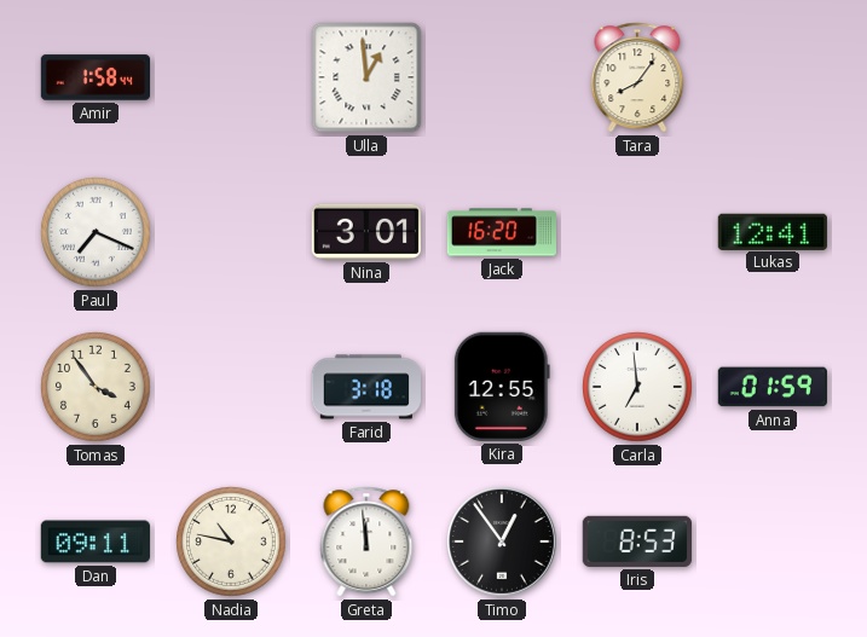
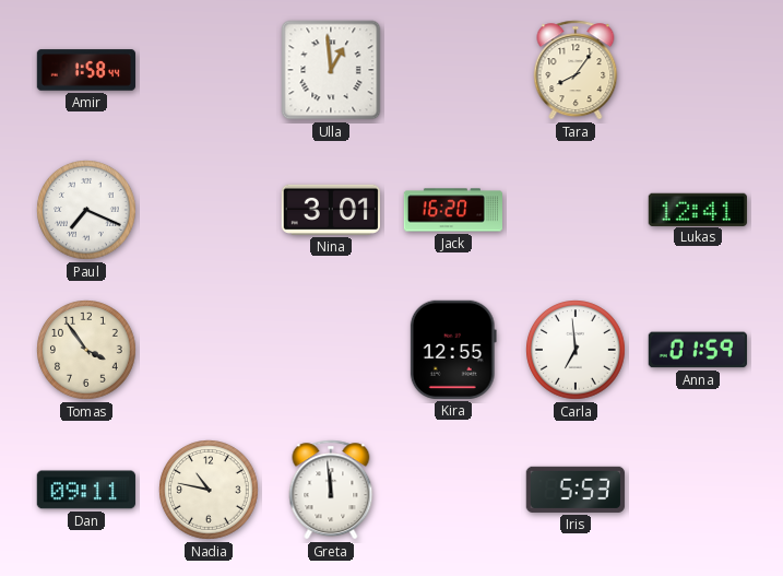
Farid: 3:18 -> none
Timo: 12:54 -> none
Iris: 8:53 -> 5:53
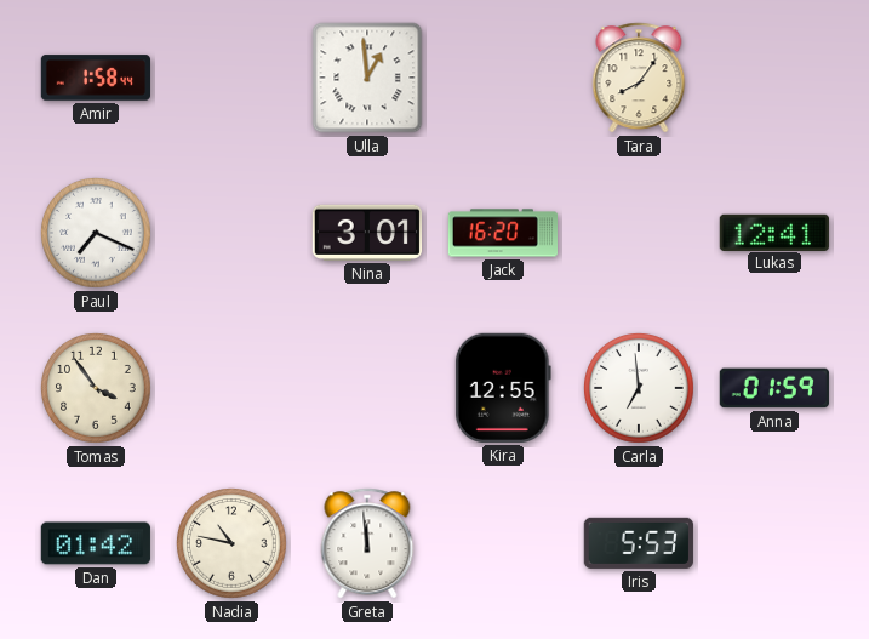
Dan: 09:11 -> 01:42
